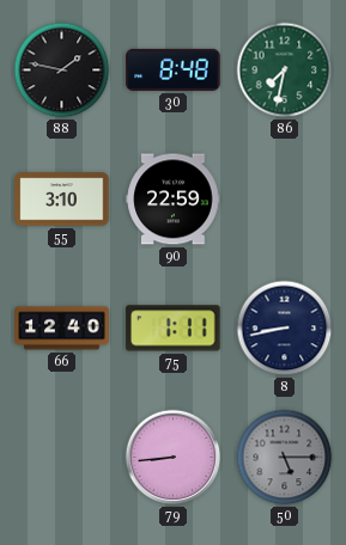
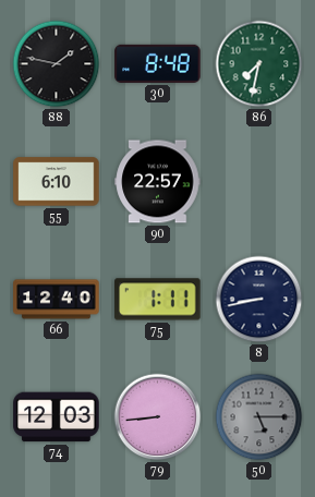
55: 3:10 -> 6:10
90: 22:59 -> 22:57
74: none -> 12:03
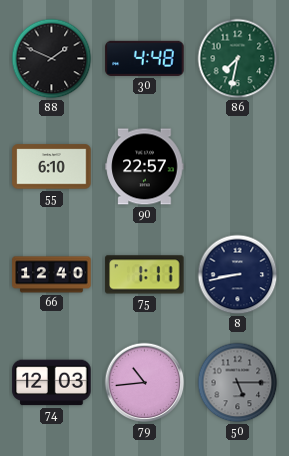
88: 1:47 -> 1:49
30: 8:48 -> 4:48
79: 8:44 -> 10:44
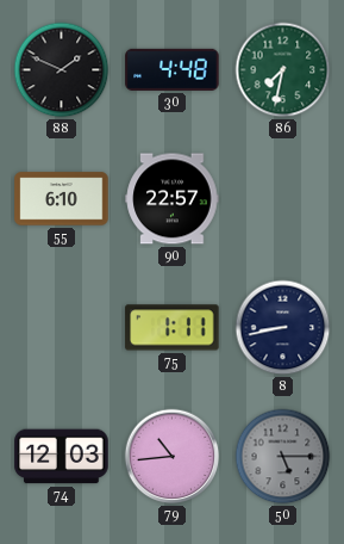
66: 12:40 -> none
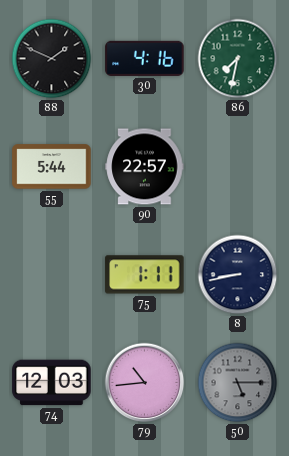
30: 4:48 -> 4:16
55: 6:10 -> 5:44
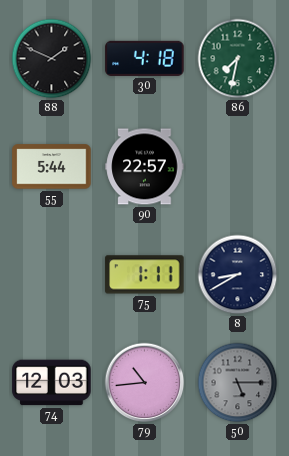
30: 4:16 -> 4:18
8: 8:43 -> 8:40
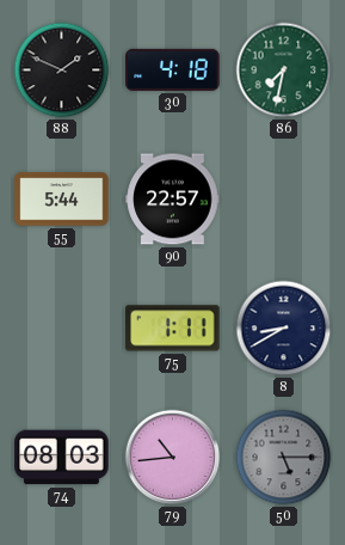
74: 12:03 -> 08:03
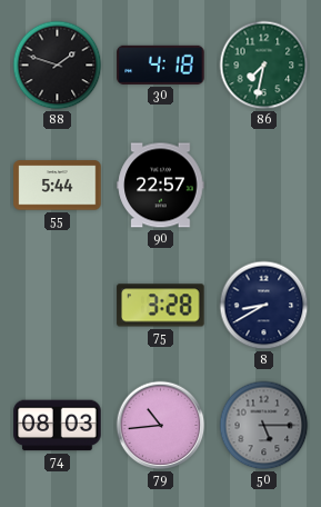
88: 1:49 -> 1:48
75: 1:11 -> 3:28
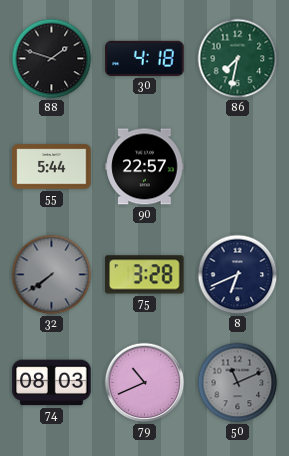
32: none -> 7:39
8: 8:40 -> 6:41
79: 10:44 -> 10:41
50: 5:15 -> 11:11
